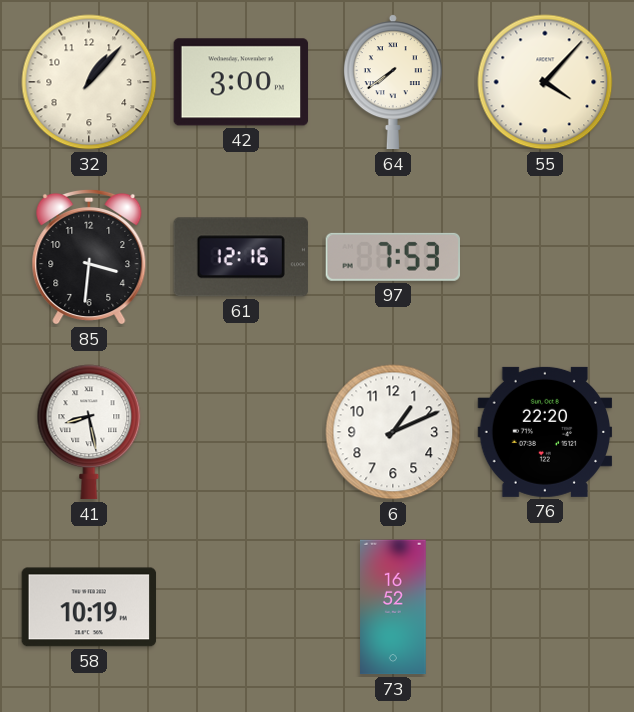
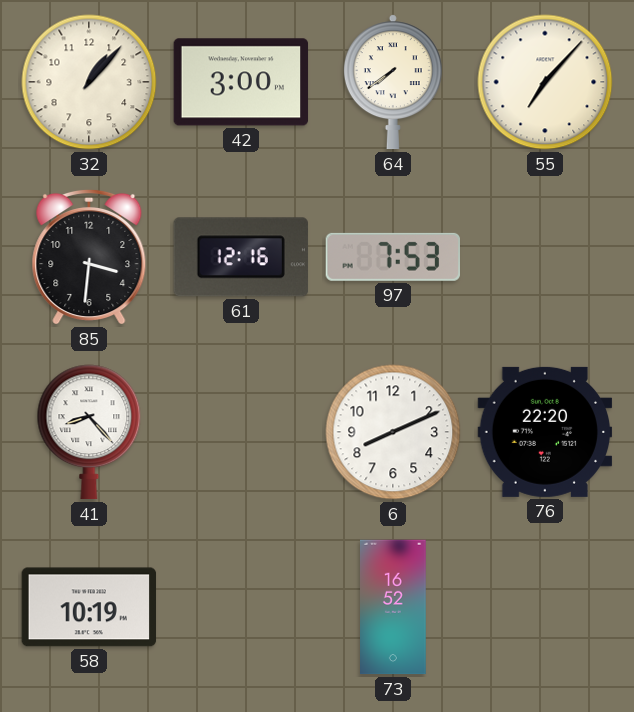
55: 4:07 -> 7:07
41: 8:28 -> 8:23
6: 1:11 -> 8:11
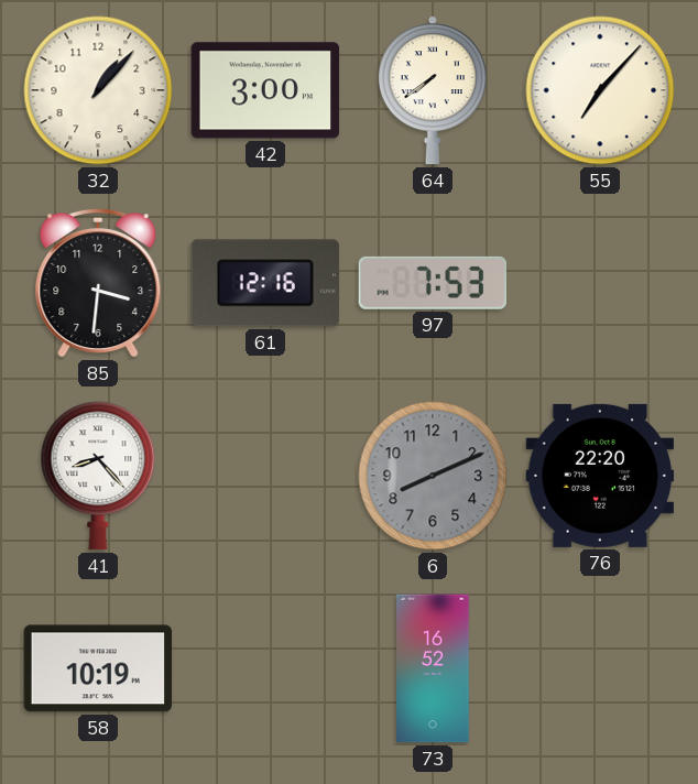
6 dial: white -> grey
